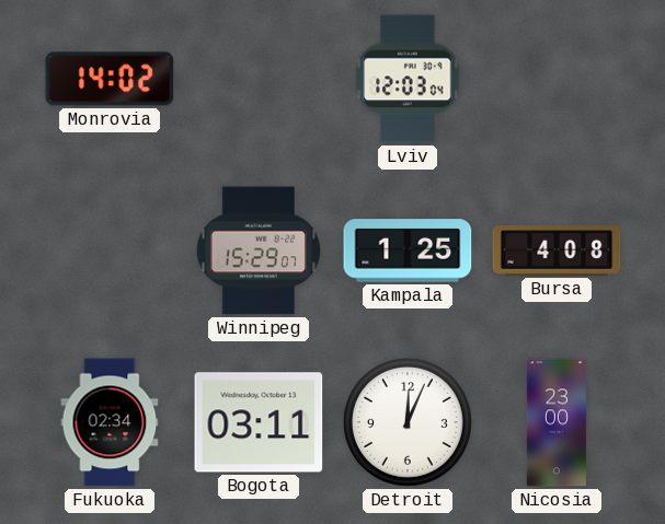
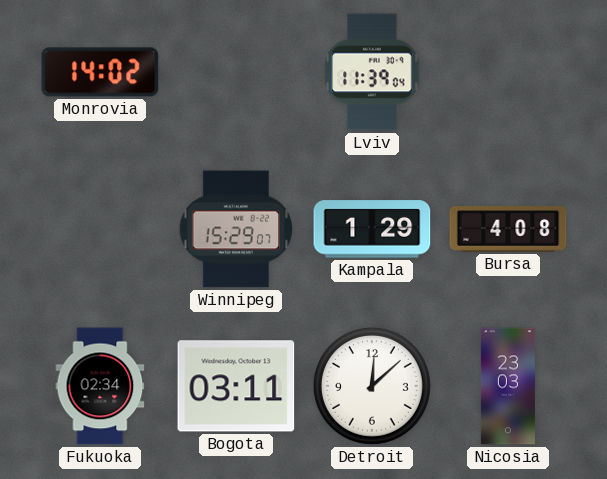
Lviv: 12:03 -> 11:39
Kampala: 1:25 -> 1:29
Detroit: 12:04 -> 12:08
Nicosia: 23:00 -> 23:03
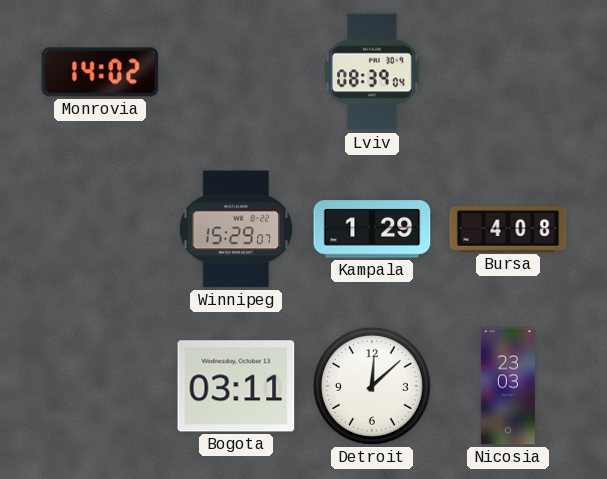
Lviv: 11:39 -> 08:39
Fukuoka: 02:34 -> none
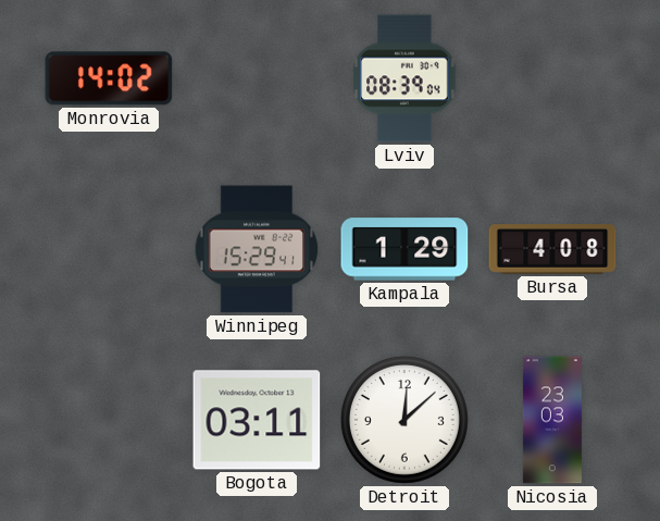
Winnipeg: 15:29:07 -> 15:29:41
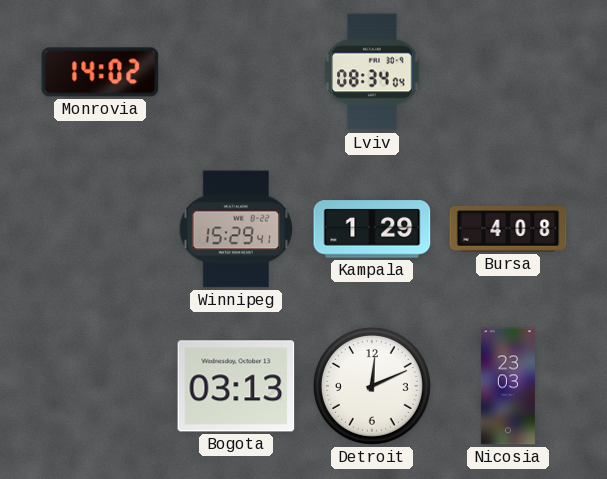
Lviv: 08:39 -> 08:34
Bogota: 03:11 -> 03:13
Detroit: 12:08 -> 12:11
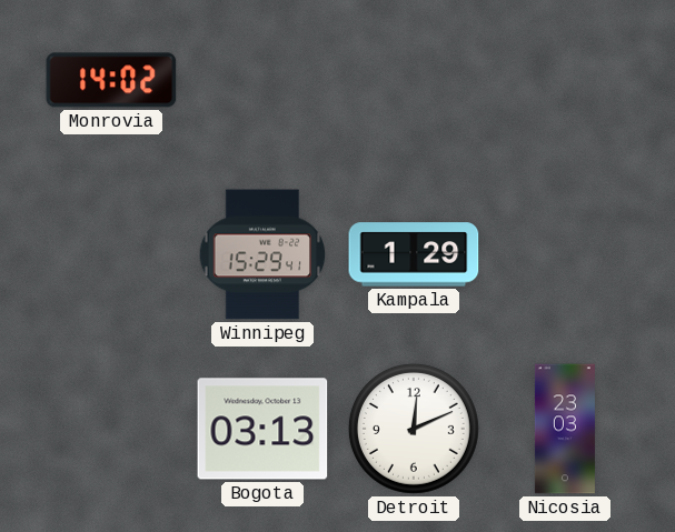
Lviv: 08:34 -> none
Bursa: 4:08 -> none
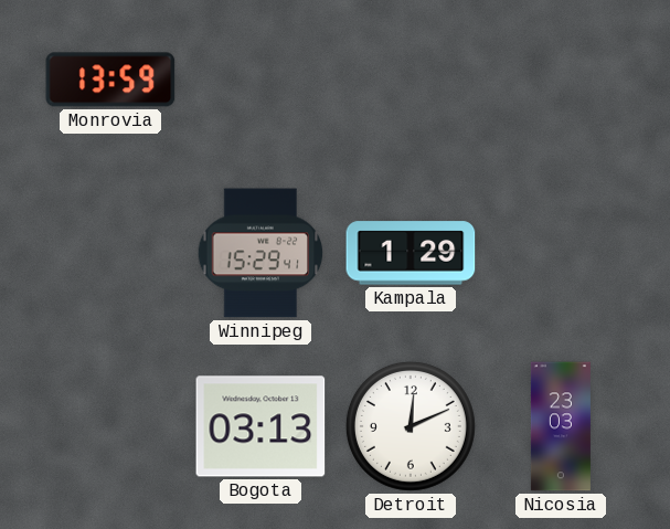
Monrovia: 14:02 -> 13:59
